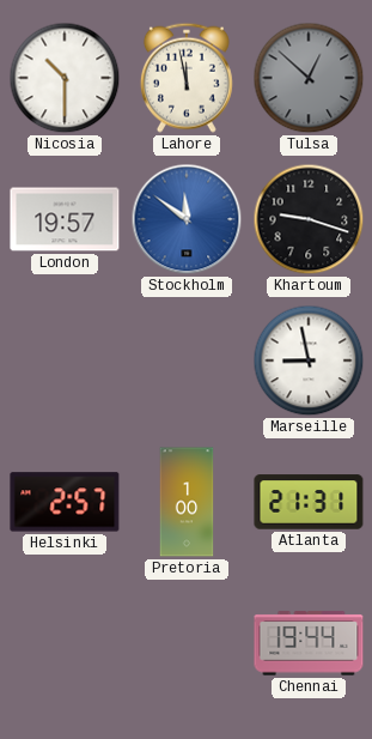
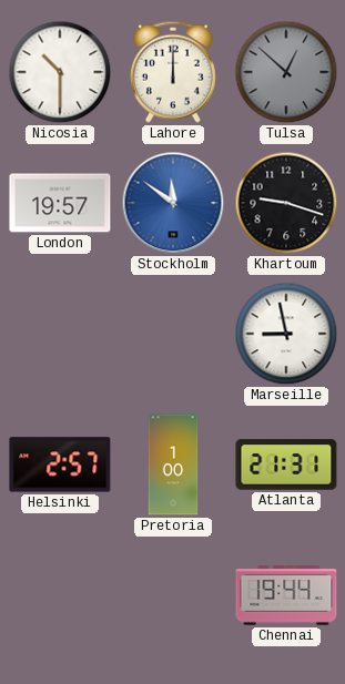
Lahore: 11:58 -> 12:00
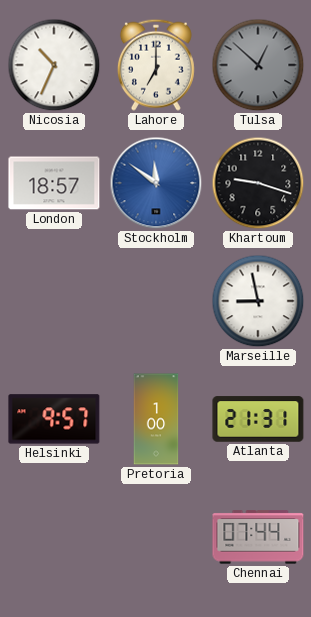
Nicosia: 10:30 -> 10:34
Lahore: 12:00 -> 7:00
London: 19:57 -> 18:57
Helsinki: 2:57 -> 9:57
Chennai: 19:44 -> 07:44
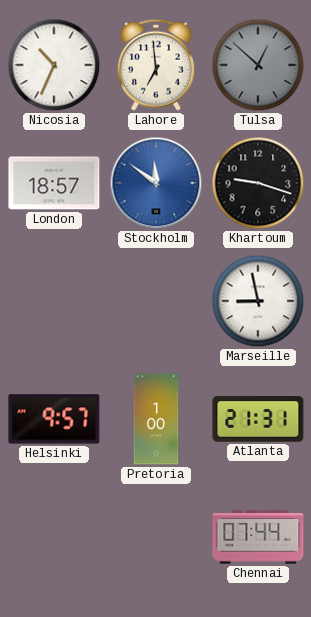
Lahore: 7:00 -> 6:59
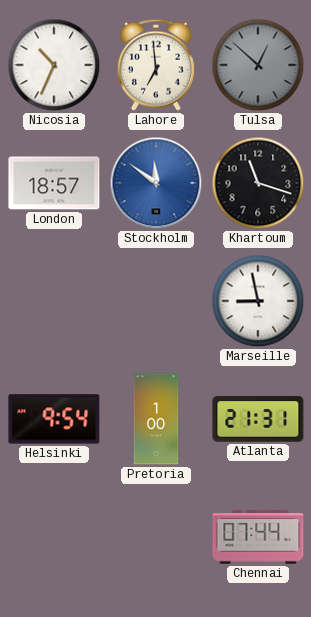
Khartoum: 9:18 -> 11:18
Helsinki: 9:57 -> 9:54
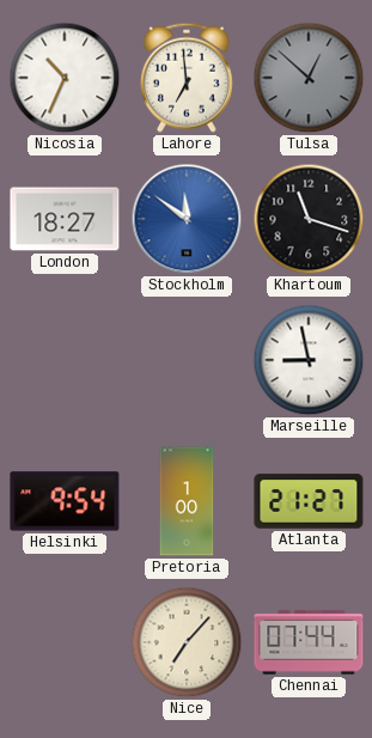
London: 18:57 -> 18:27
Atlanta: 21:31 -> 21:27
Nice: none -> 7:07
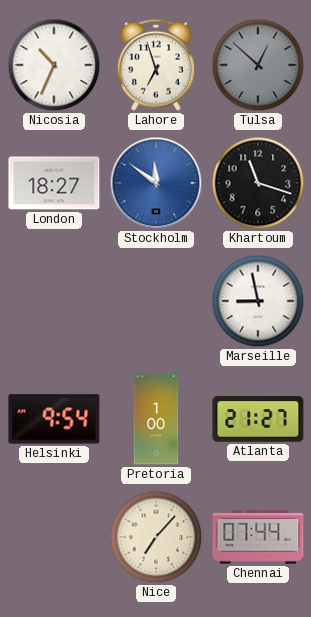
Lahore: 6:59 -> 6:57
